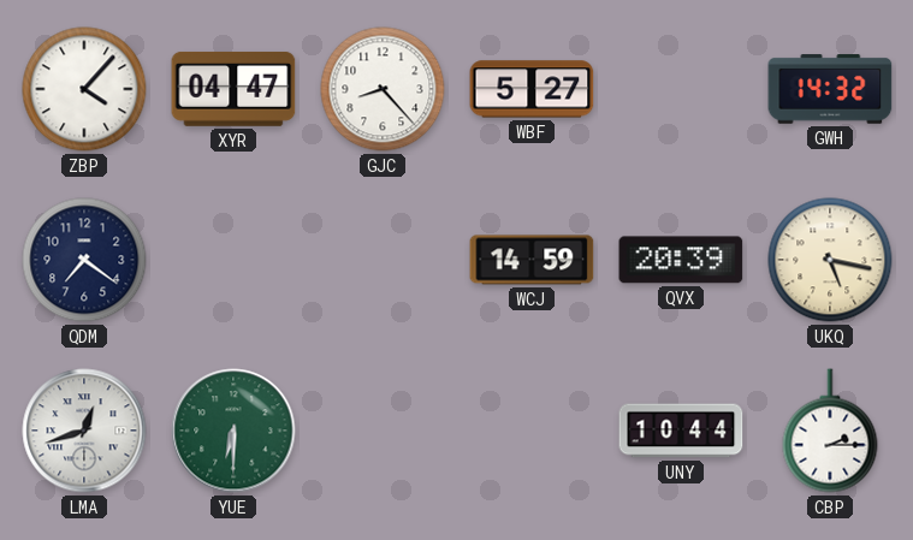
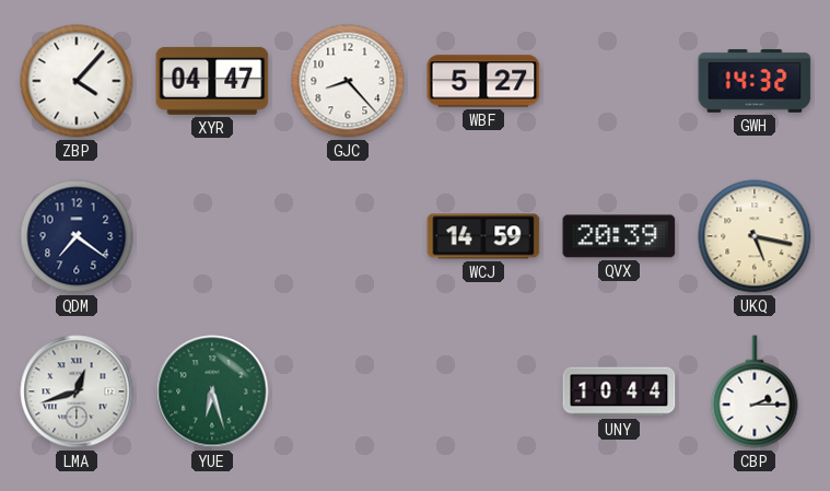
YUE: 6:30 -> 6:27
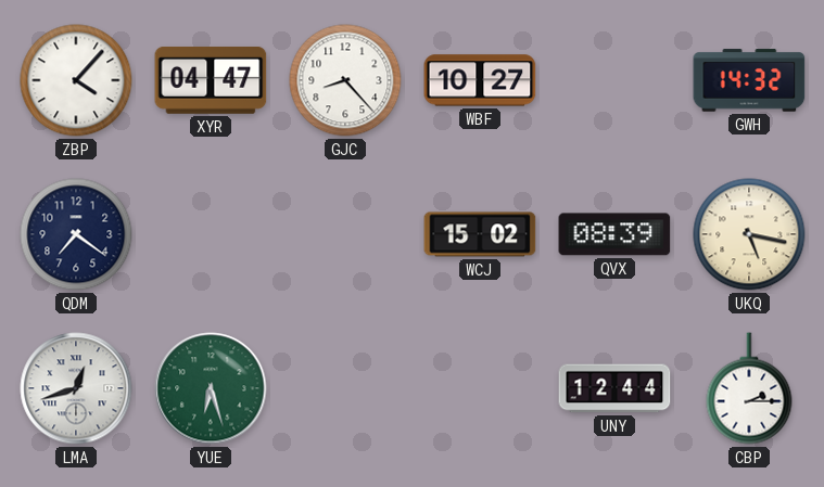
WBF: 5:27 -> 10:27
WCJ: 14:59 -> 15:02
QVX: 20:39 -> 08:39
UNY: 10:44 -> 12:44
